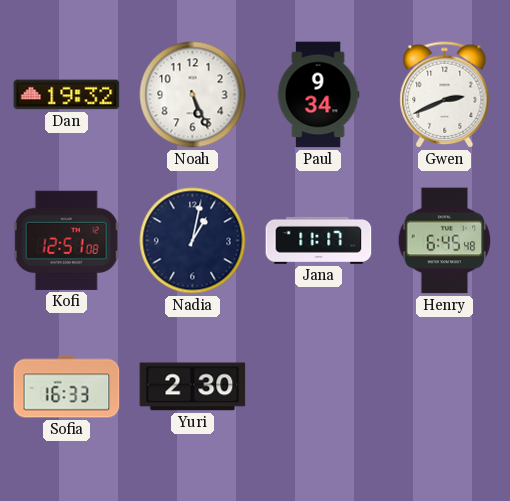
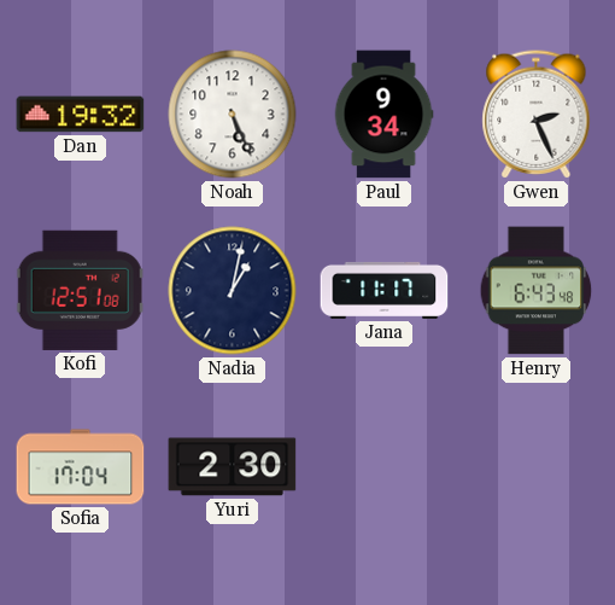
Gwen: 2:41 -> 2:26
Henry: 6:45 -> 6:43
Sofia: 16:33 -> 17:04
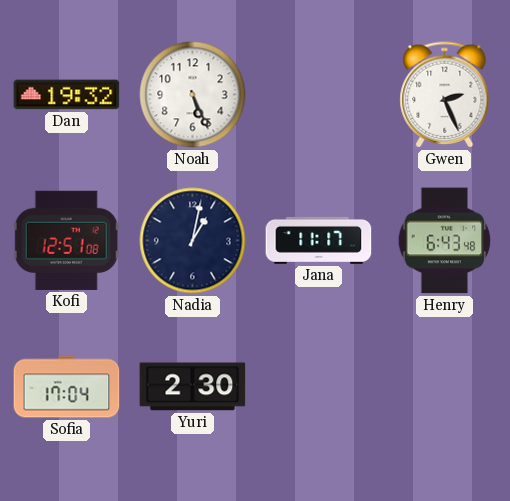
Paul: 9:34 -> none
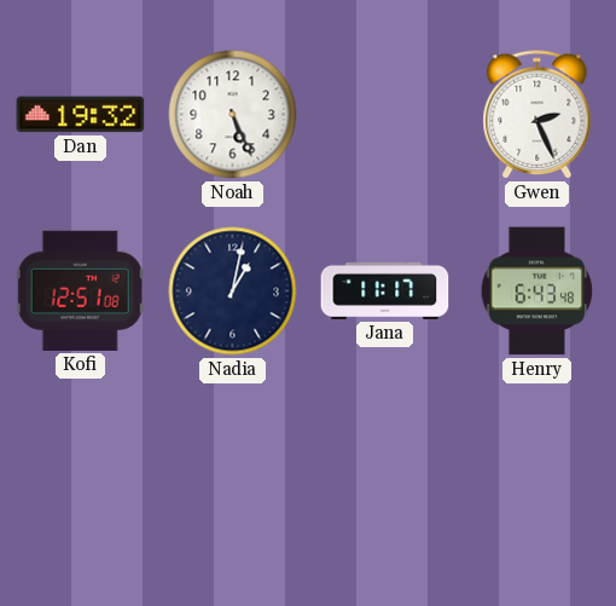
Sofia: 17:04 -> none
Yuri: 2:30 -> none
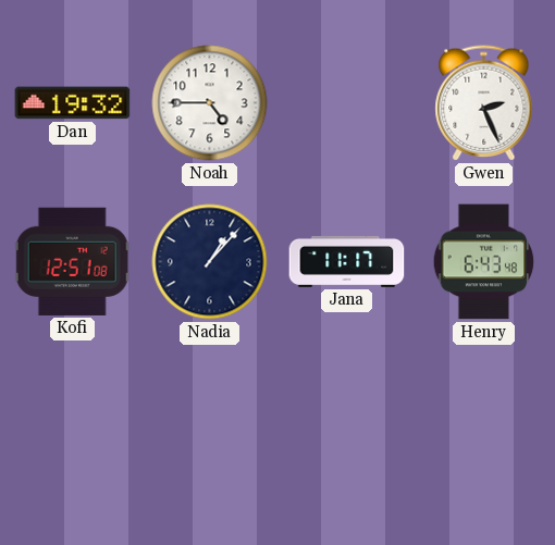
Noah: 5:26 -> 4:45
Nadia: 1:02 -> 1:07
